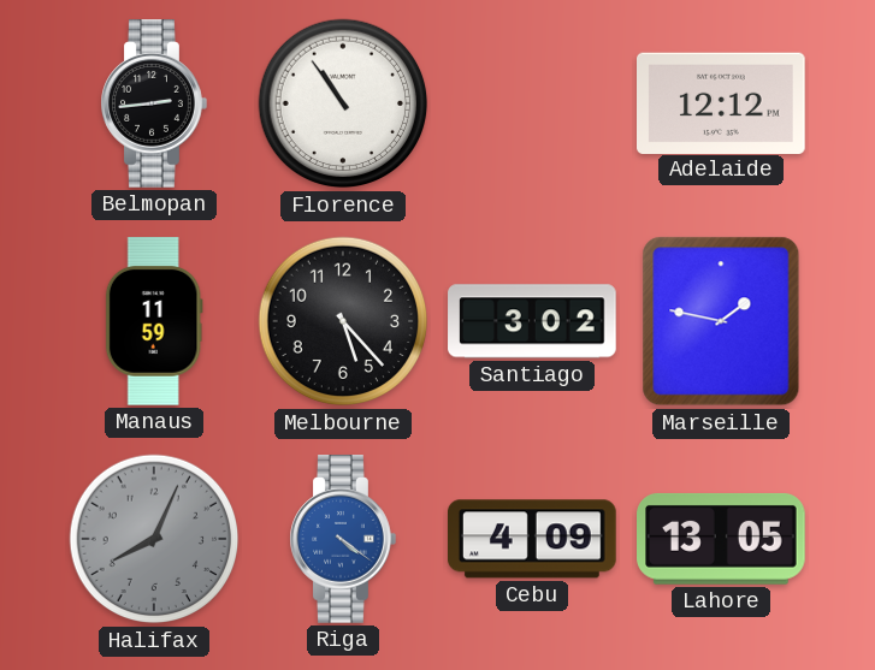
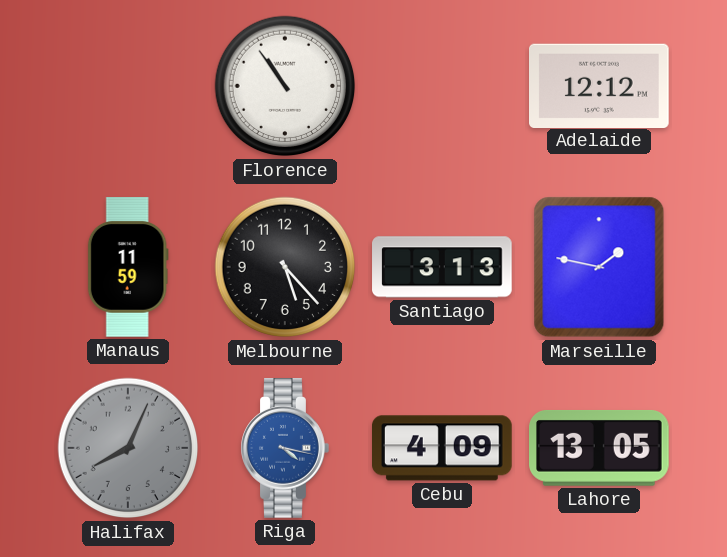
Belmopan: 2:44 -> none
Santiago: 3:02 -> 3:13
Riga: 4:21 -> 4:17
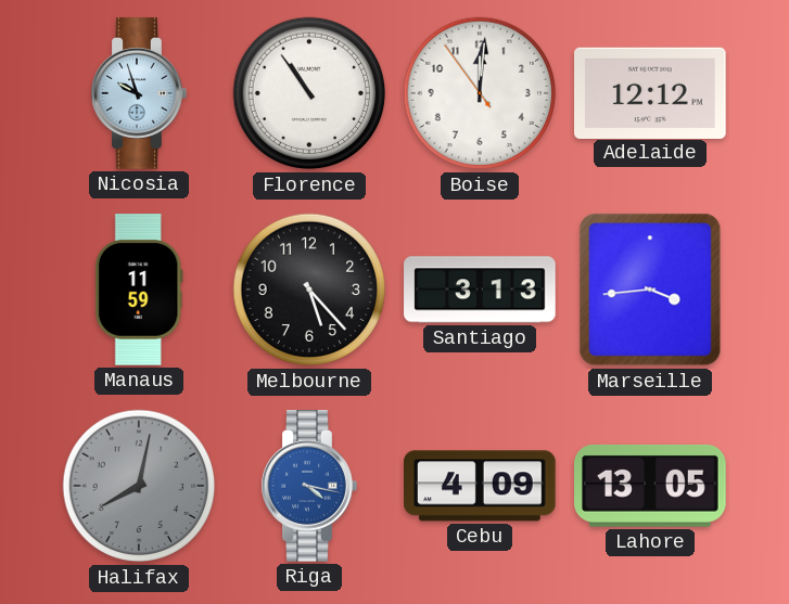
Nicosia: none -> 9:57
Boise: none -> 12:00
Marseille: 1:47 -> 3:44
Halifax: 8:04 -> 8:02
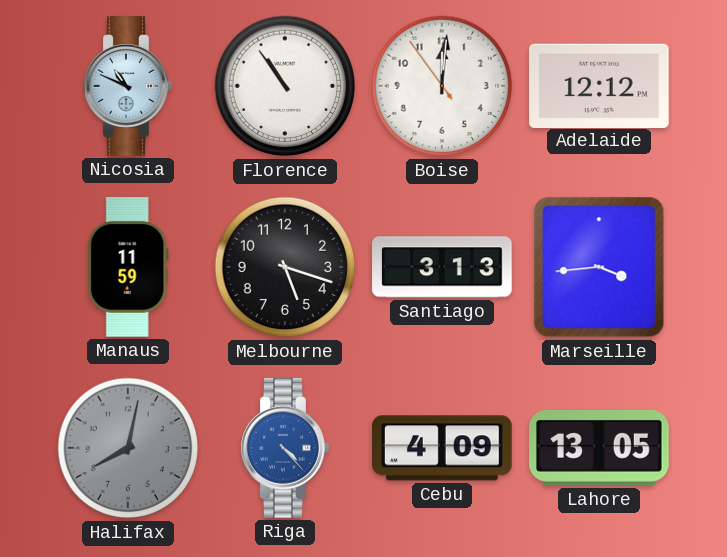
Nicosia: 9:57 -> 10:49
Melbourne: 5:23 -> 5:18
Riga: 4:17 -> 4:23
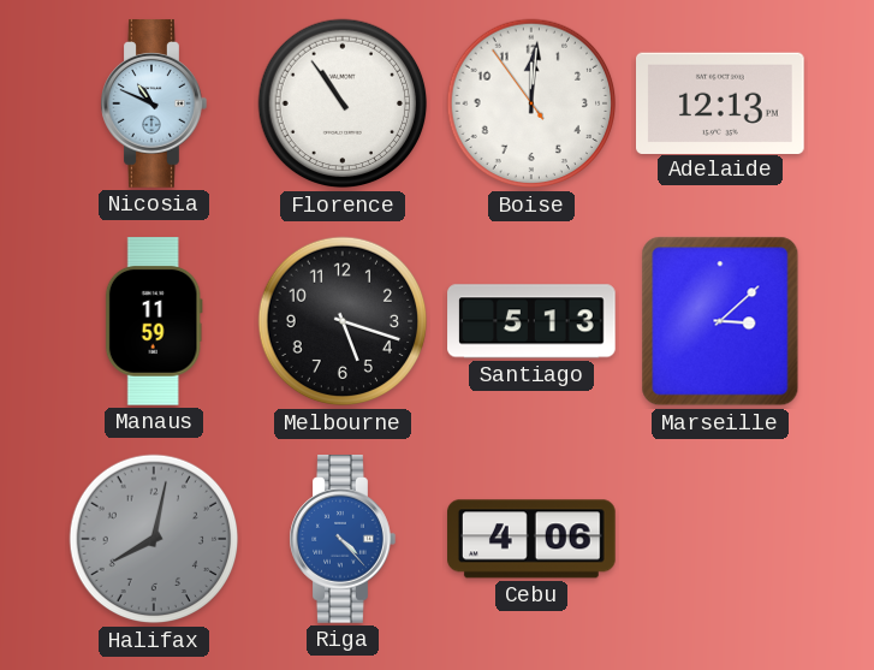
Adelaide: 12:12 -> 12:13
Santiago: 3:13 -> 5:13
Marseille: 3:44 -> 3:08
Cebu: 4:09 -> 4:06
Lahore: 13:05 -> none
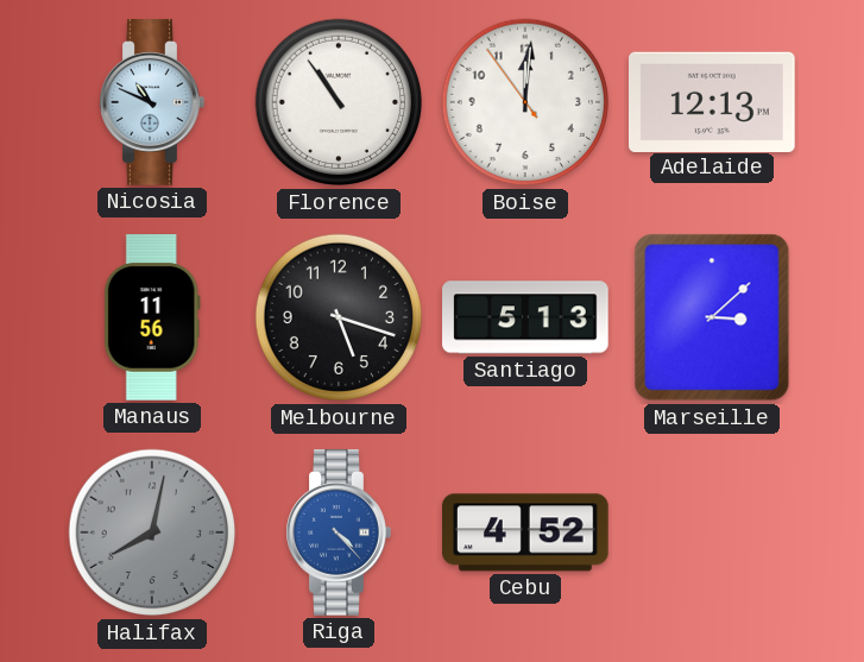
Manaus: 11:59 -> 11:56
Cebu: 4:06 -> 4:52
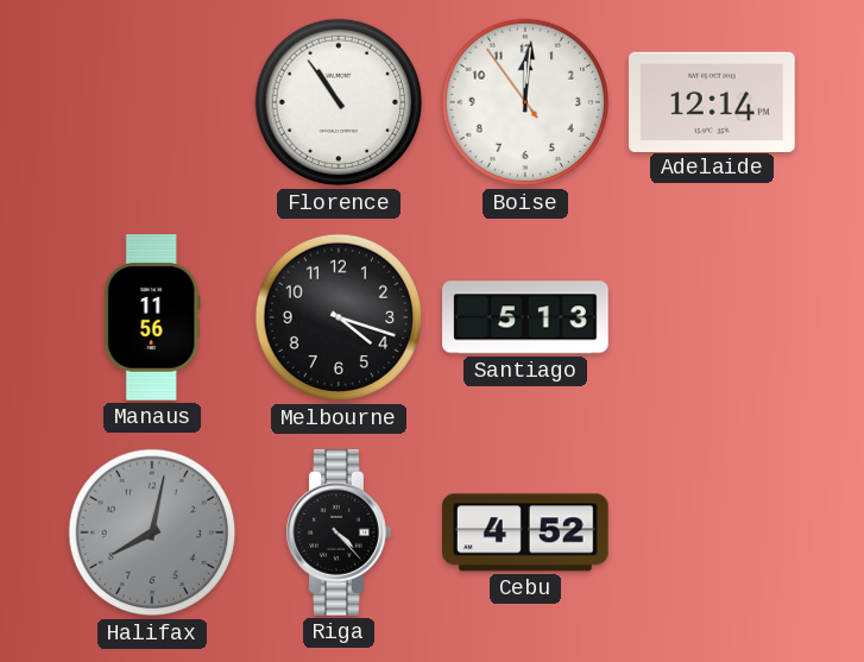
Nicosia: 10:49 -> none
Adelaide: 12:13 -> 12:14
Melbourne: 5:18 -> 4:18
Marseille: 3:08 -> none
Riga dial: blue -> black
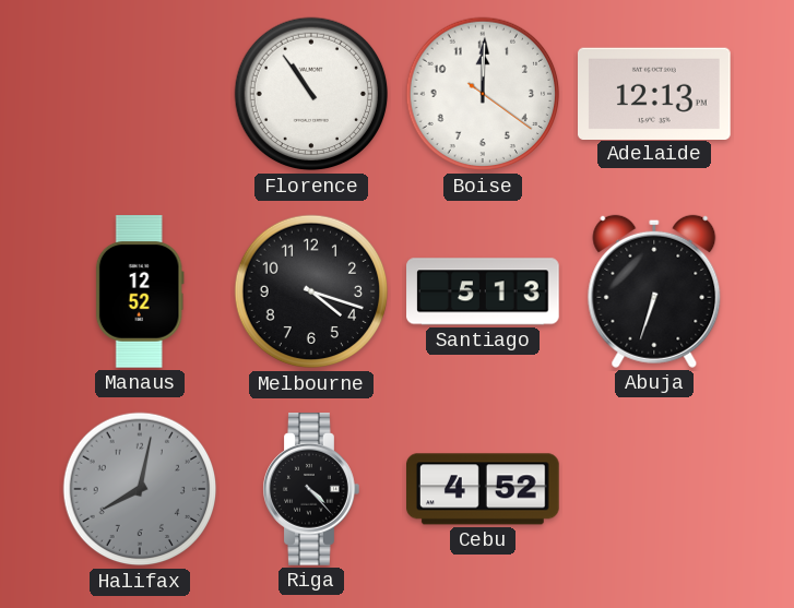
Boise: 12:00:54 -> 12:00:21
Adelaide: 12:14 -> 12:13
Manaus: 11:56 -> 12:52
Abuja: none -> 6:33
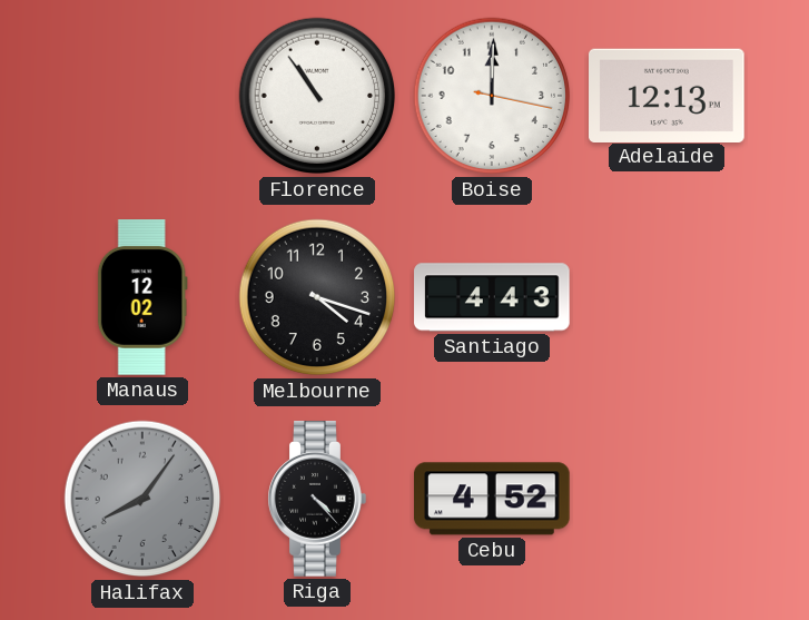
Boise: 12:00:21 -> 12:00:17
Manaus: 12:52 -> 12:02
Santiago: 5:13 -> 4:43
Abuja: 6:33 -> none
Halifax: 8:02 -> 8:06
